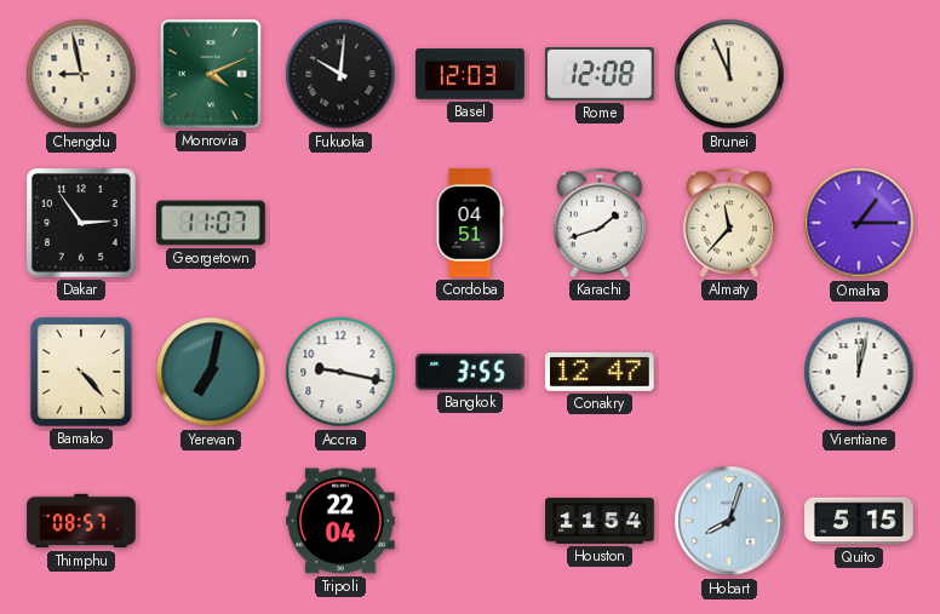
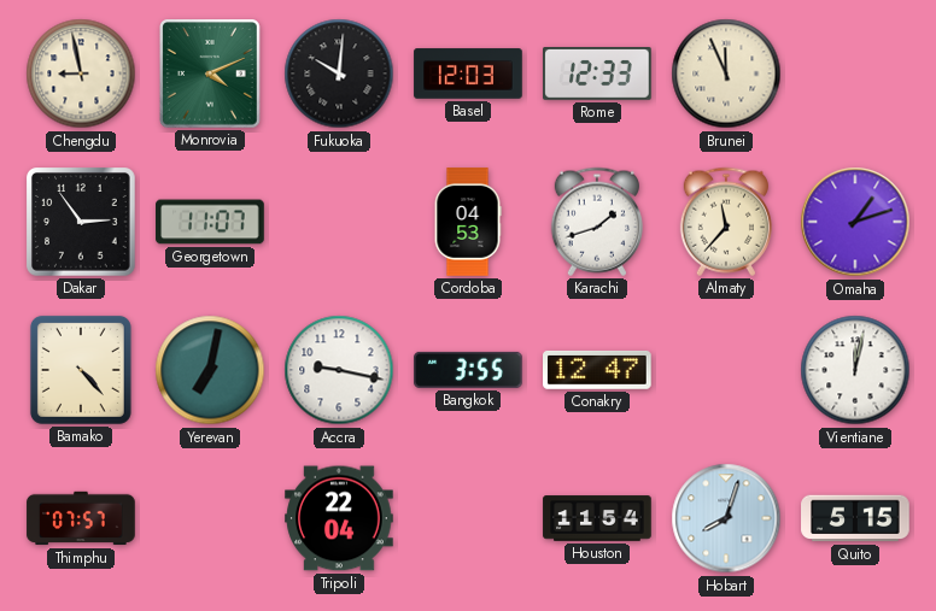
Rome: 12:08 -> 12:33
Cordoba: 04:51 -> 04:53
Omaha: 1:15 -> 1:12
Thimphu: 08:57 -> 07:57
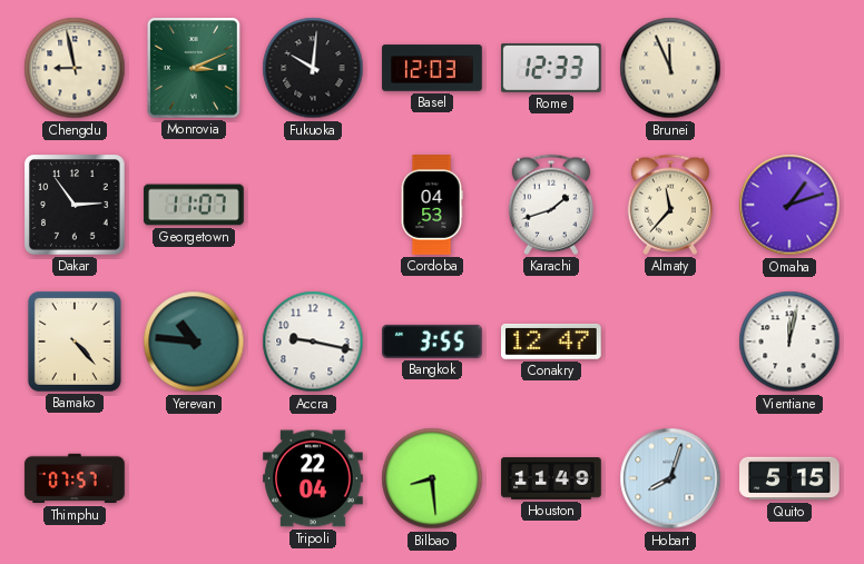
Monrovia: 4:11 -> 3:11
Yerevan: 7:02 -> 10:46
Bilbao: none -> 8:29
Houston: 11:54 -> 11:49
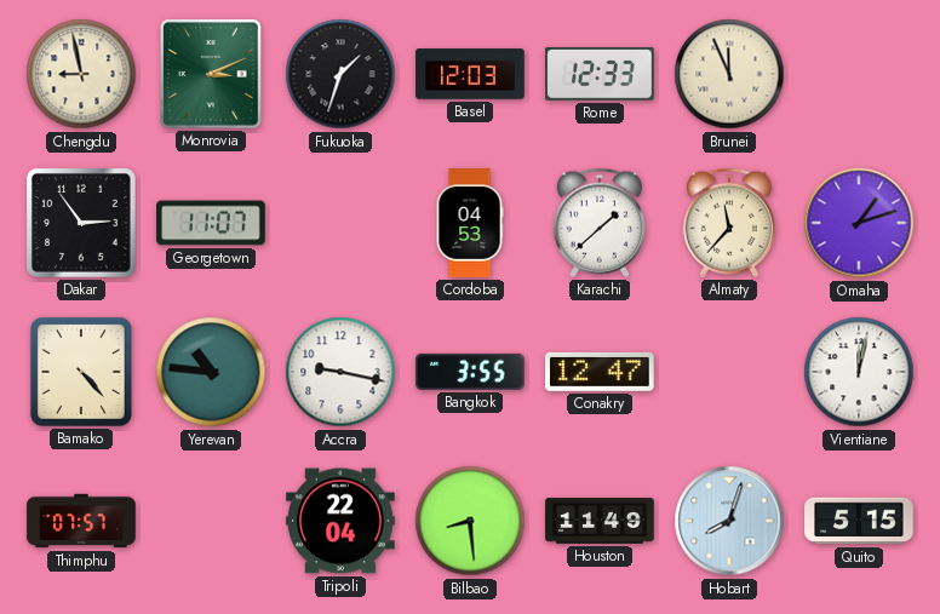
Fukuoka: 10:01 -> 1:33
Karachi: 1:42 -> 1:38
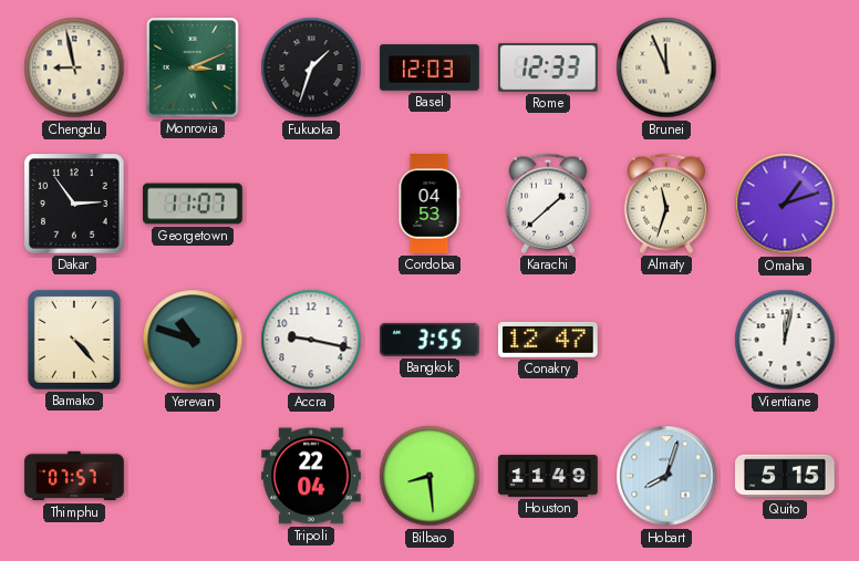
Almaty: 11:37 -> 11:33
Yerevan: 10:46 -> 10:48
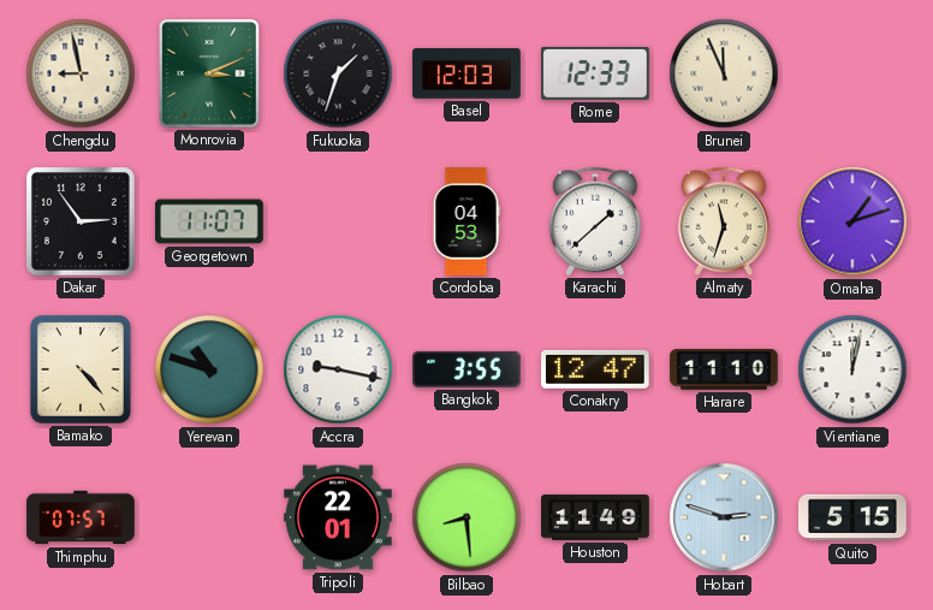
Harare: none -> 11:10
Tripoli: 22:04 -> 22:01
Hobart: 8:03 -> 2:48
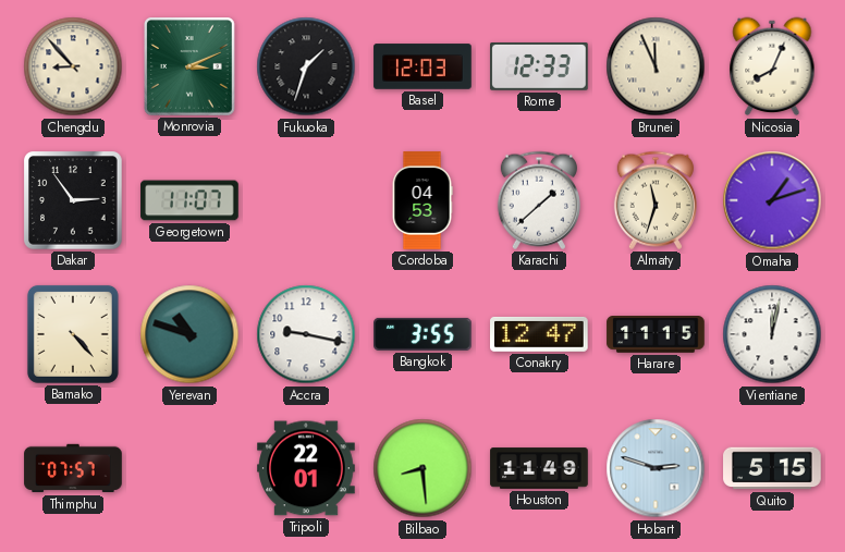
Chengdu: 8:58 -> 8:53
Nicosia: none -> 8:04
Harare: 11:10 -> 11:15
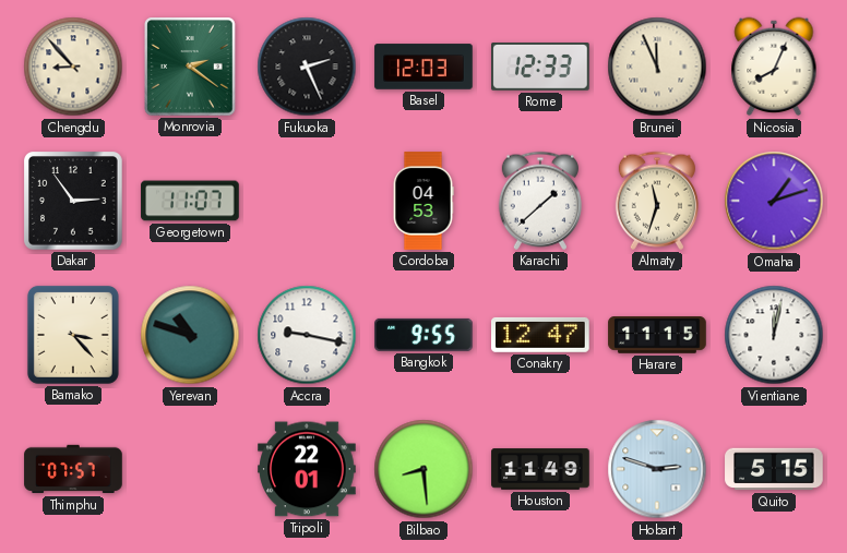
Monrovia: 3:11 -> 2:21
Fukuoka: 1:33 -> 2:26
Bamako: 4:23 -> 3:23
Bangkok: 3:55 -> 9:55
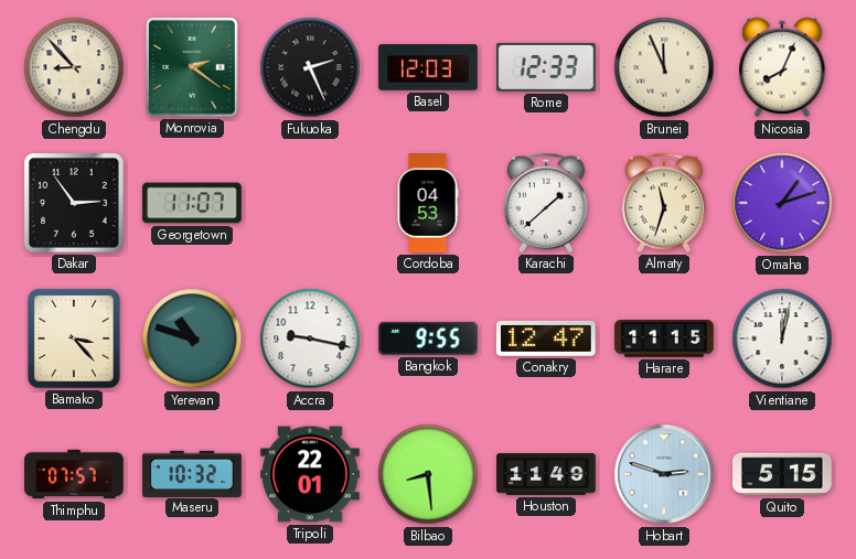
Maseru: none -> 10:32
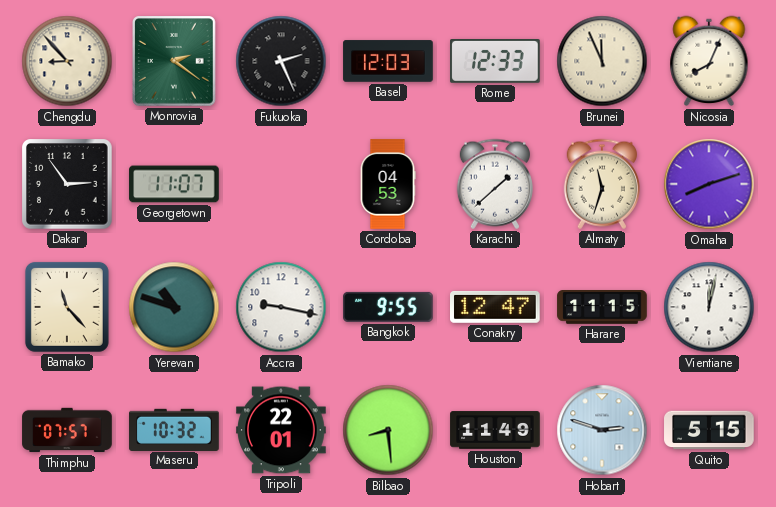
Omaha: 1:12 -> 8:12
Bamako: 3:23 -> 11:23
